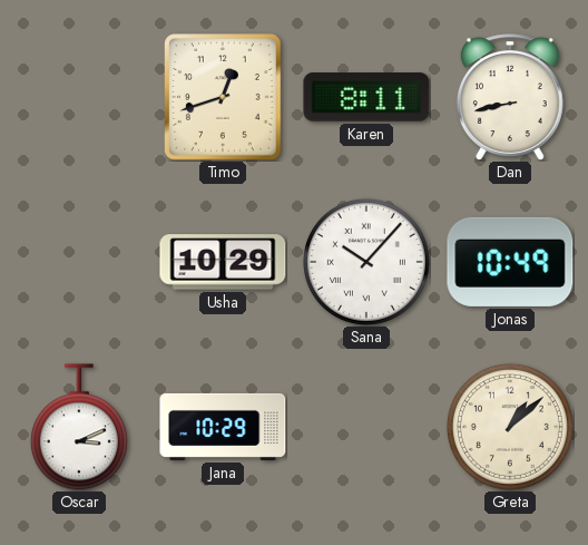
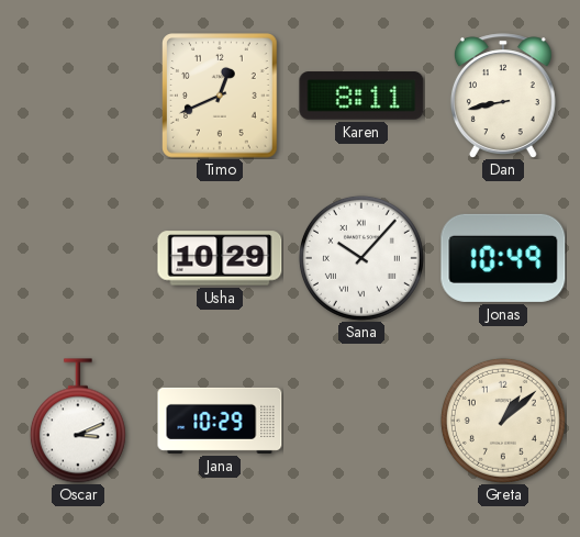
Timo: 12:42 -> 12:41
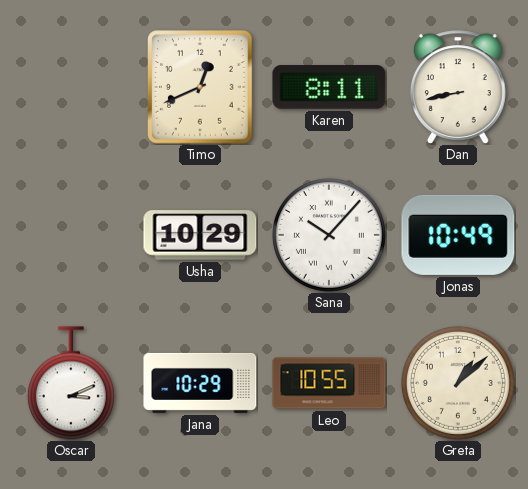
Leo: none -> 10:55
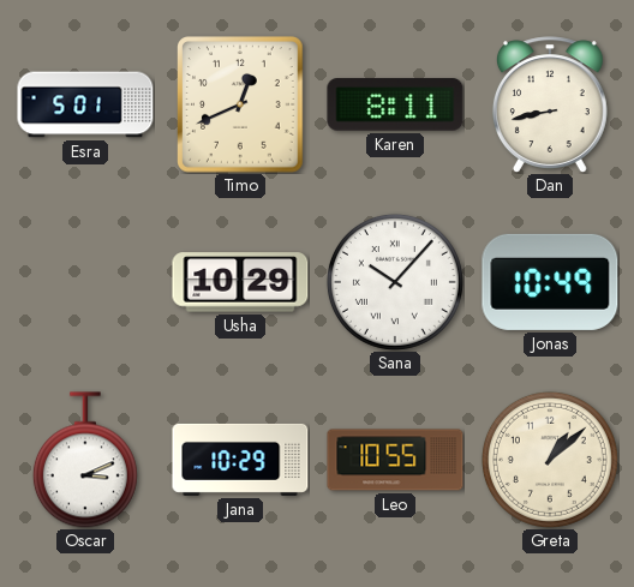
Esra: none -> 5:01
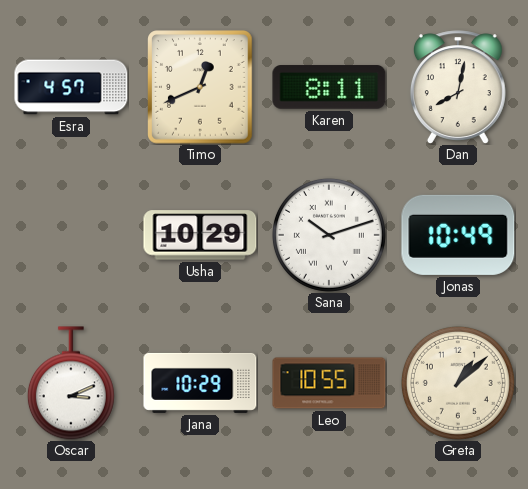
Esra: 5:01 -> 4:57
Dan: 8:43 -> 8:02
Sana: 10:07 -> 10:12
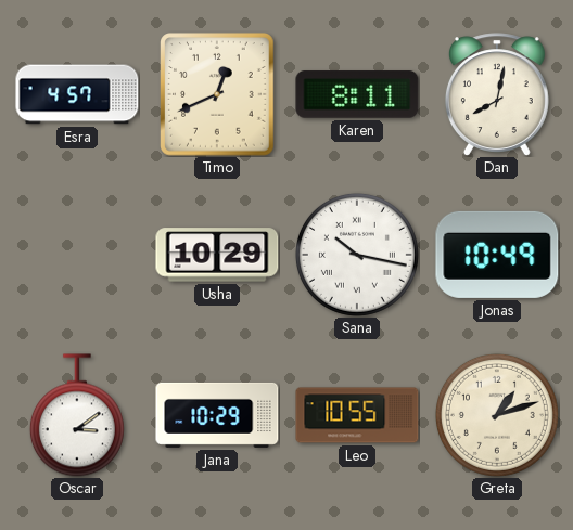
Sana: 10:12 -> 10:17
Oscar: 3:11 -> 3:09
Greta: 1:08 -> 1:12
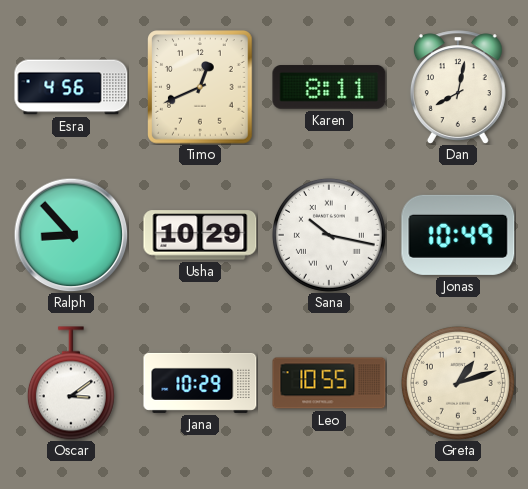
Esra: 4:57 -> 4:56
Ralph: none -> 8:53
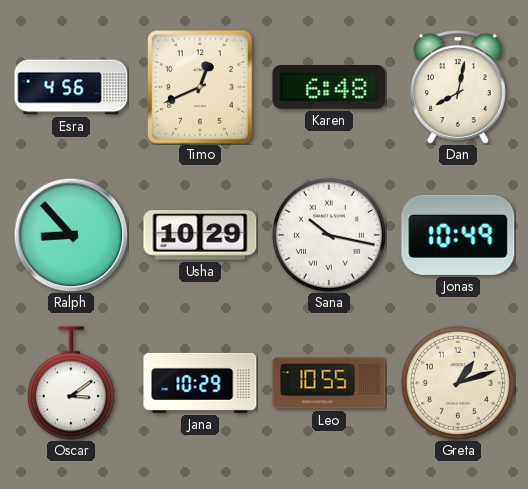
Karen: 8:11 -> 6:48
